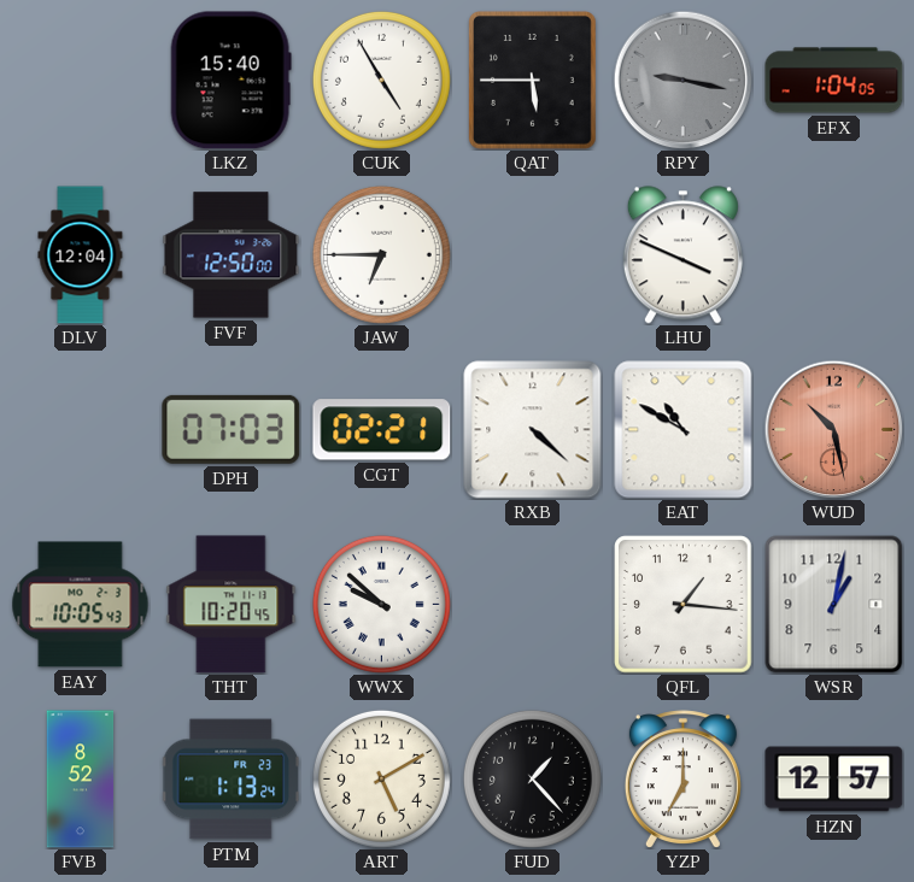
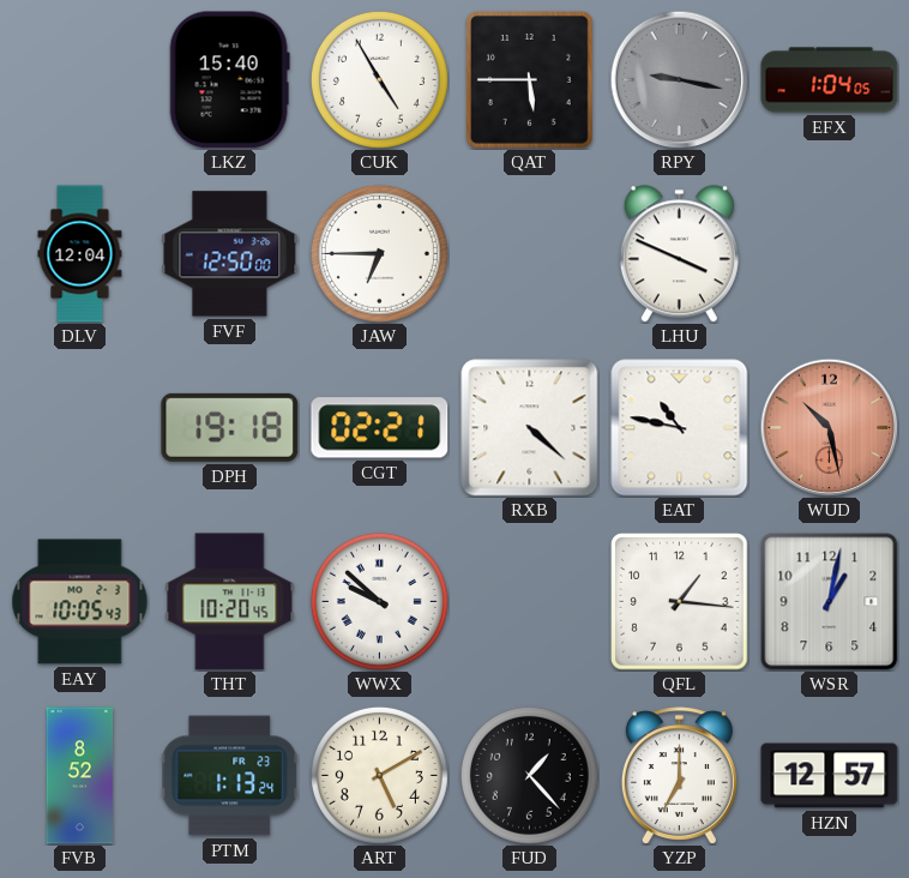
DPH: 07:03 -> 19:18
EAT: 10:50 -> 10:47
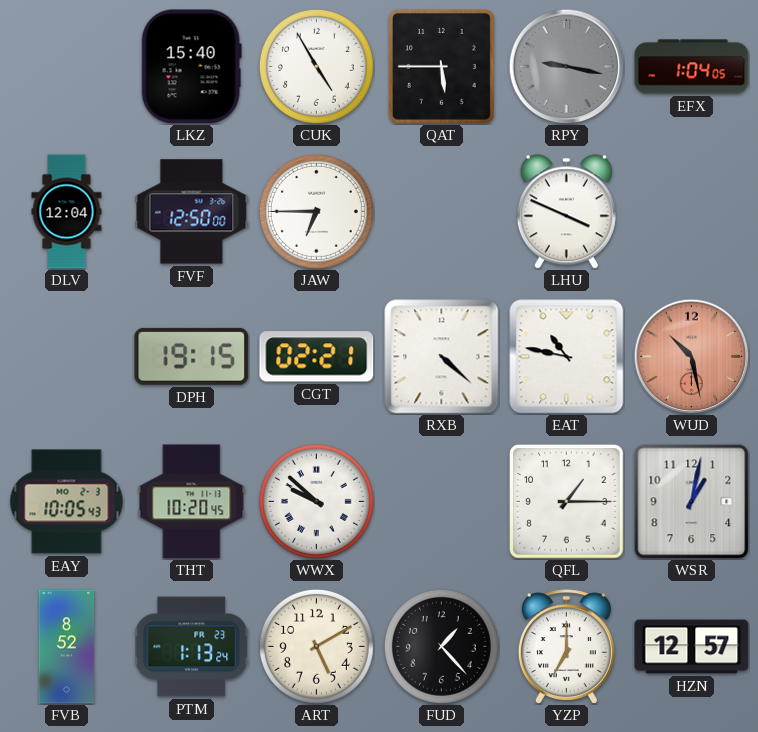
DPH: 19:18 -> 19:15
QFL: 1:16 -> 1:15
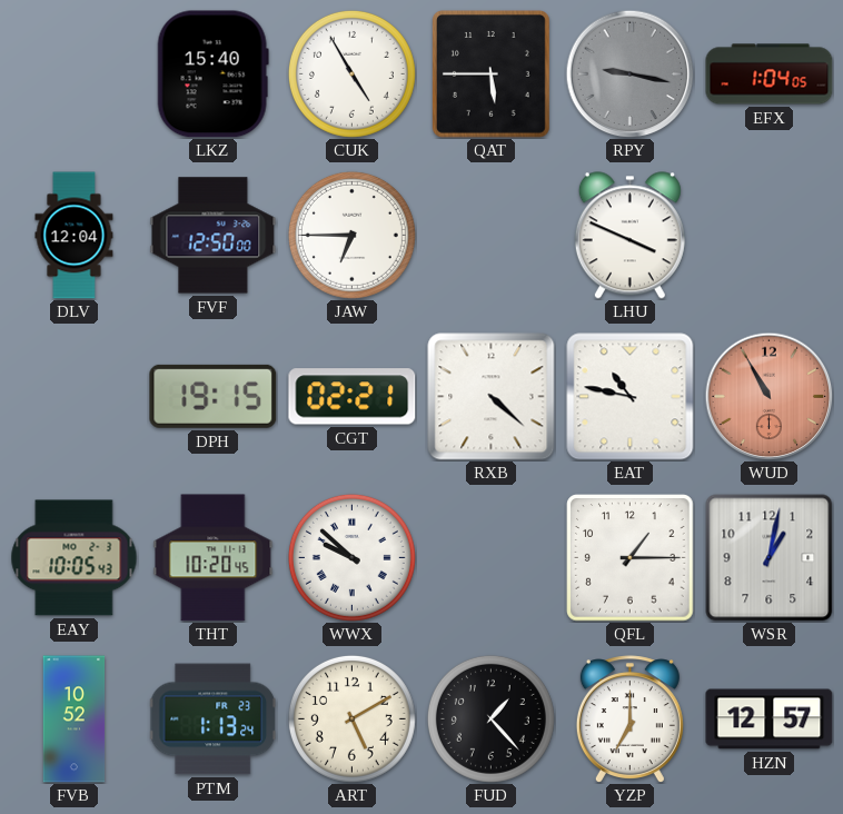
WUD: 10:28 -> 10:55
FVB: 8:52 -> 10:52
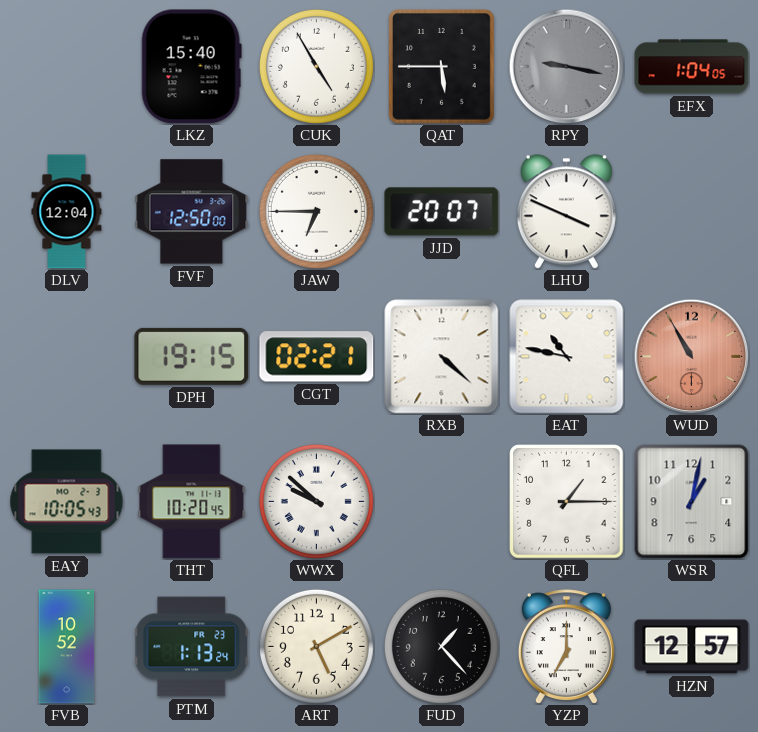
JJD: none -> 20:07
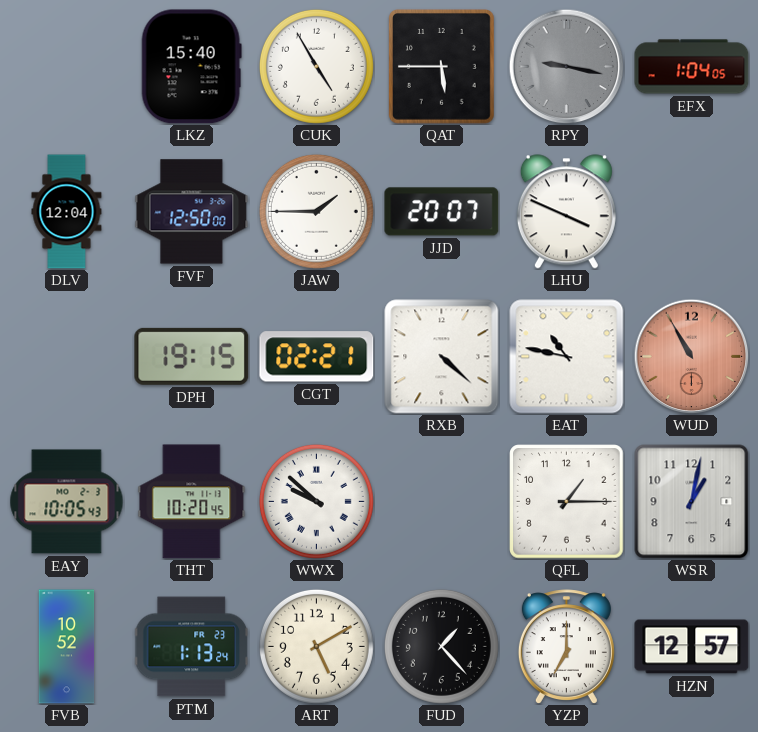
JAW: 6:45 -> 1:45
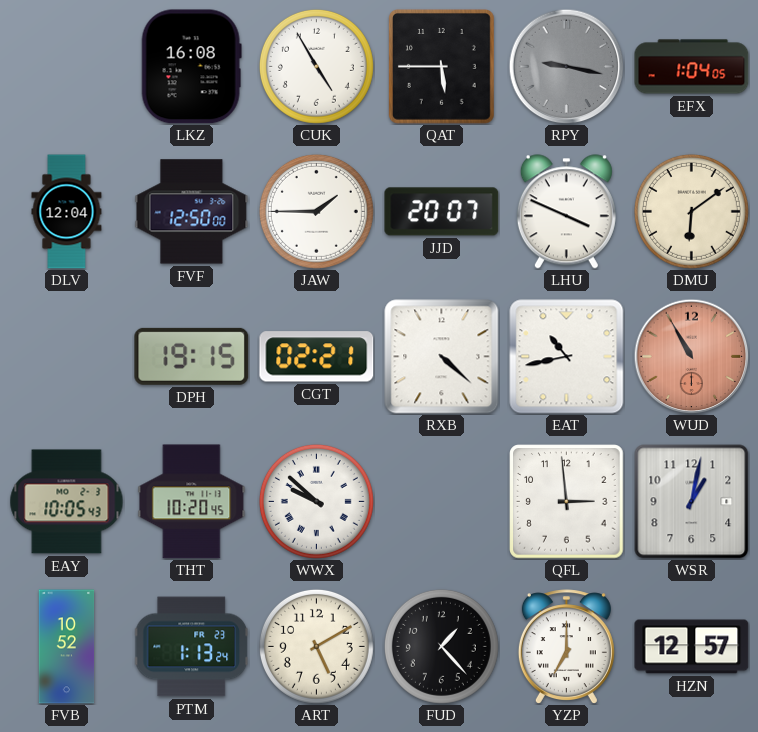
LKZ: 15:40 -> 16:08
DMU: none -> 6:09
EAT: 10:47 -> 10:43
QFL: 1:15 -> 2:59
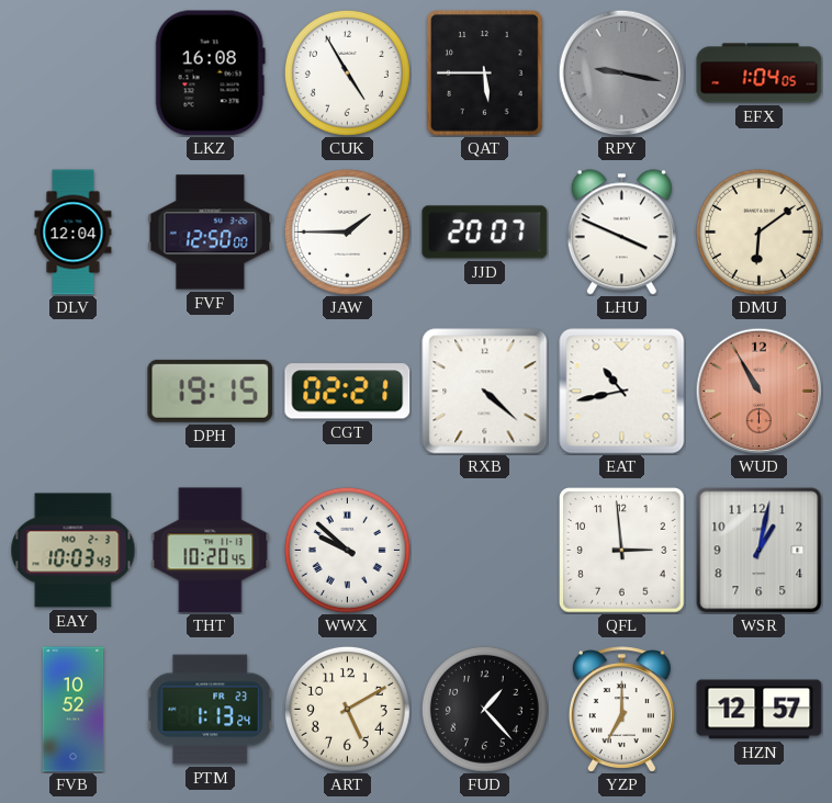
EAY: 10:05 -> 10:03
